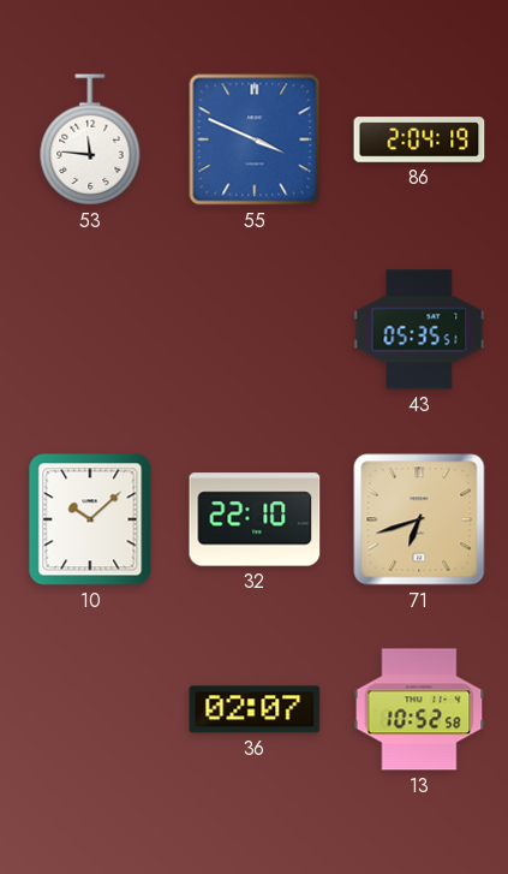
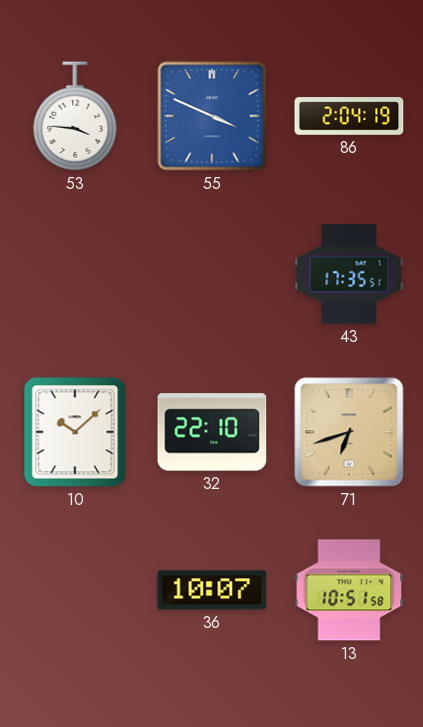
53: 11:46 -> 3:46
43: 05:35 -> 17:35
36: 02:07 -> 10:07
13: 10:52 -> 10:51
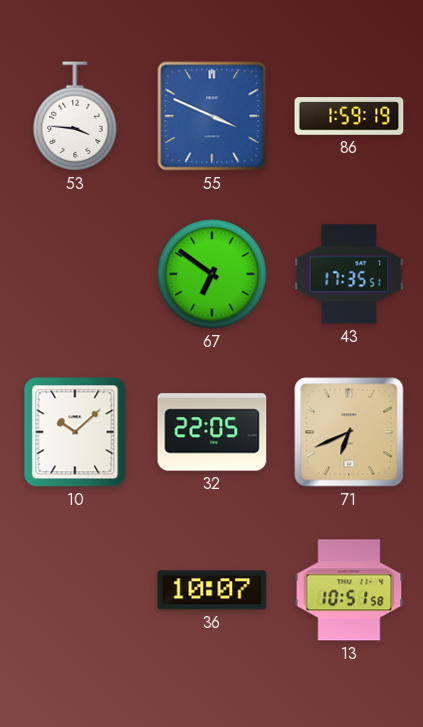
86: 2:04 -> 1:59
67: none -> 6:51
32: 22:10 -> 22:05
71: 6:42 -> 6:41
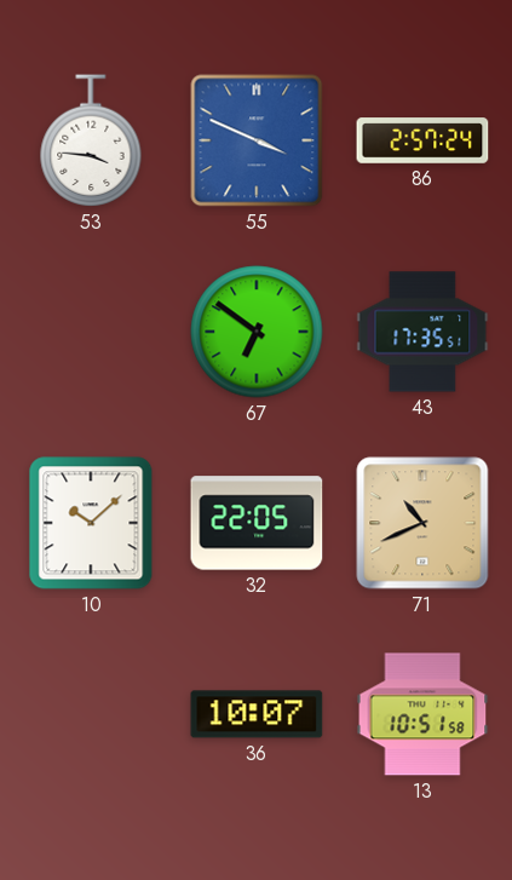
86: 1:59 -> 2:57
71: 6:41 -> 10:41
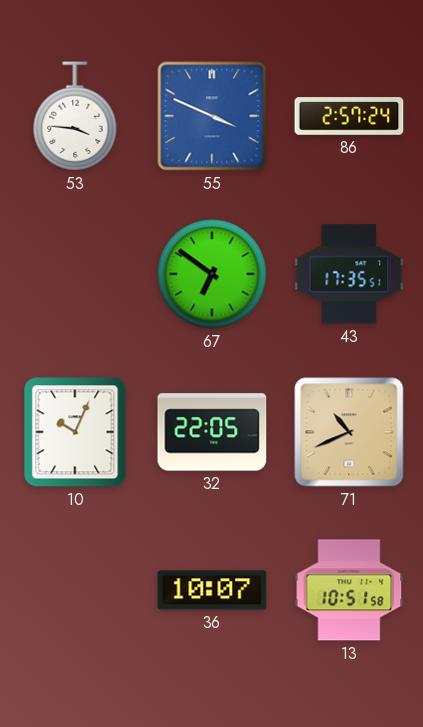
10: 10:08 -> 10:04
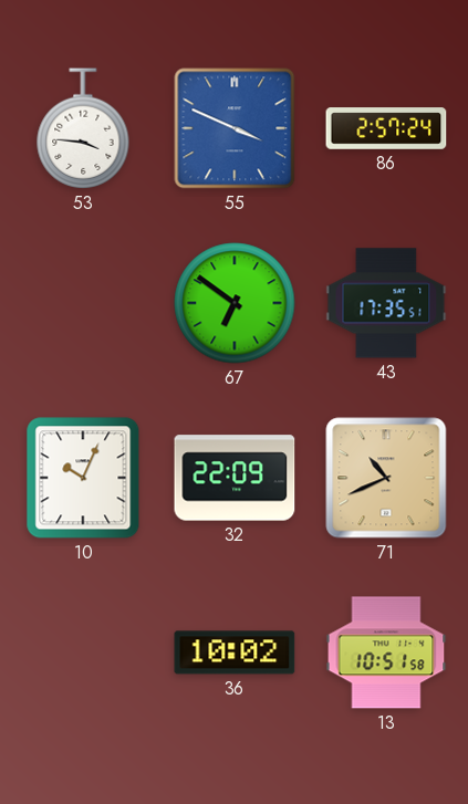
32: 22:05 -> 22:09
36: 10:07 -> 10:02
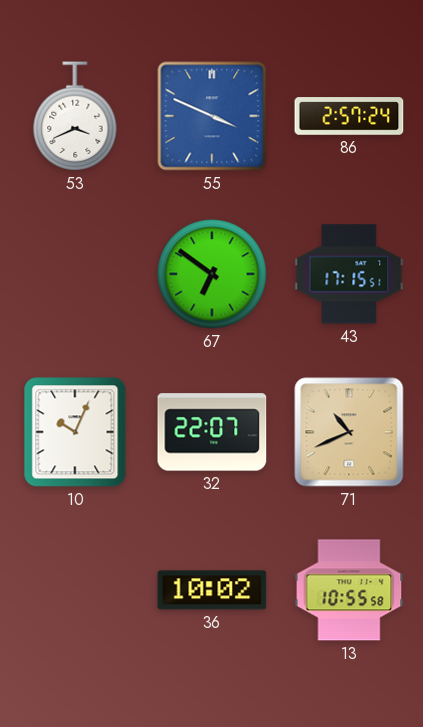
53: 3:46 -> 3:41
43: 17:35 -> 17:15
32: 22:09 -> 22:07
13: 10:51 -> 10:55
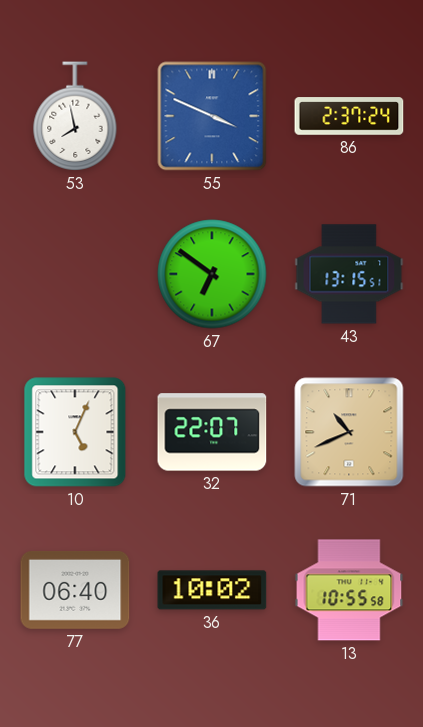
53: 3:41 -> 7:58
86: 2:57 -> 2:37
43: 17:15 -> 13:15
10: 10:04 -> 5:04
77: none -> 06:40
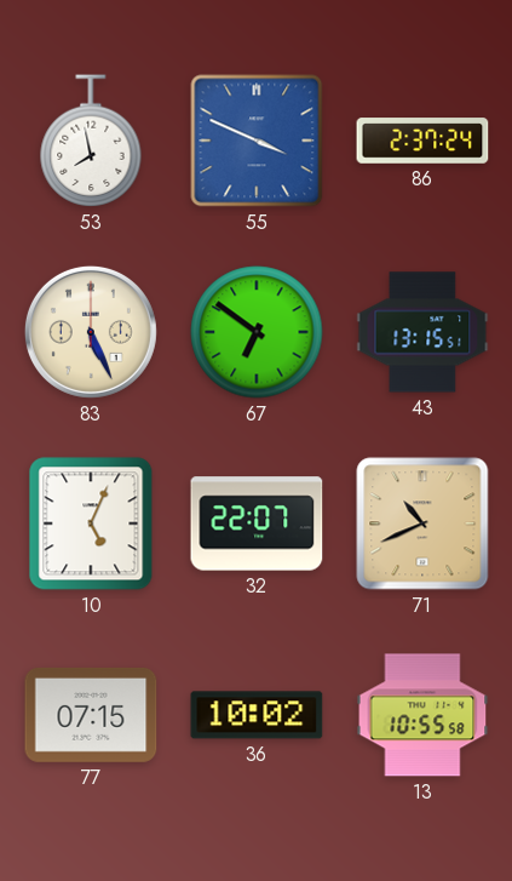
83: none -> 5:26
77: 06:40 -> 07:15
